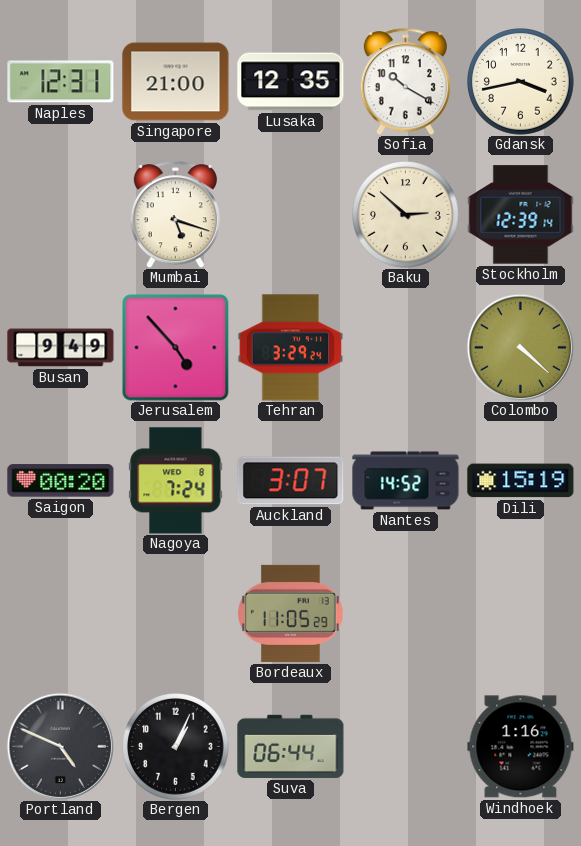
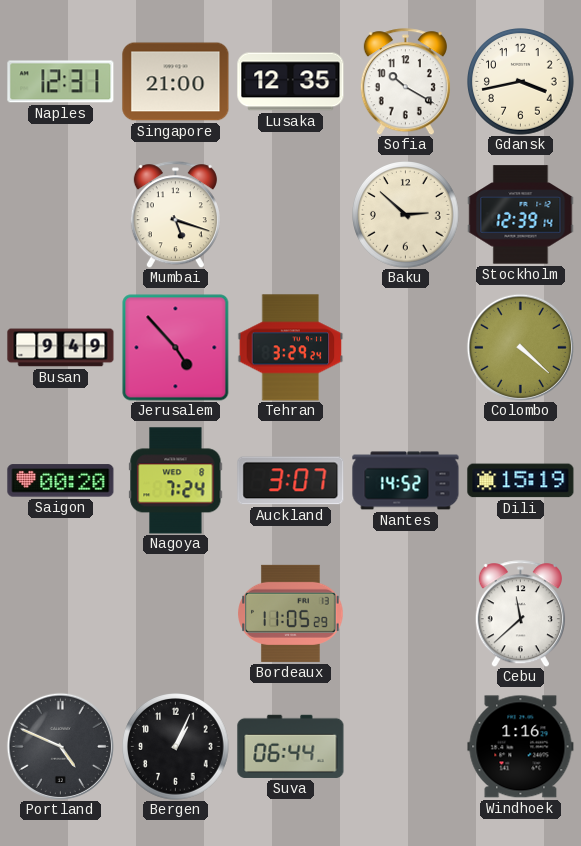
Cebu: none -> 11:38
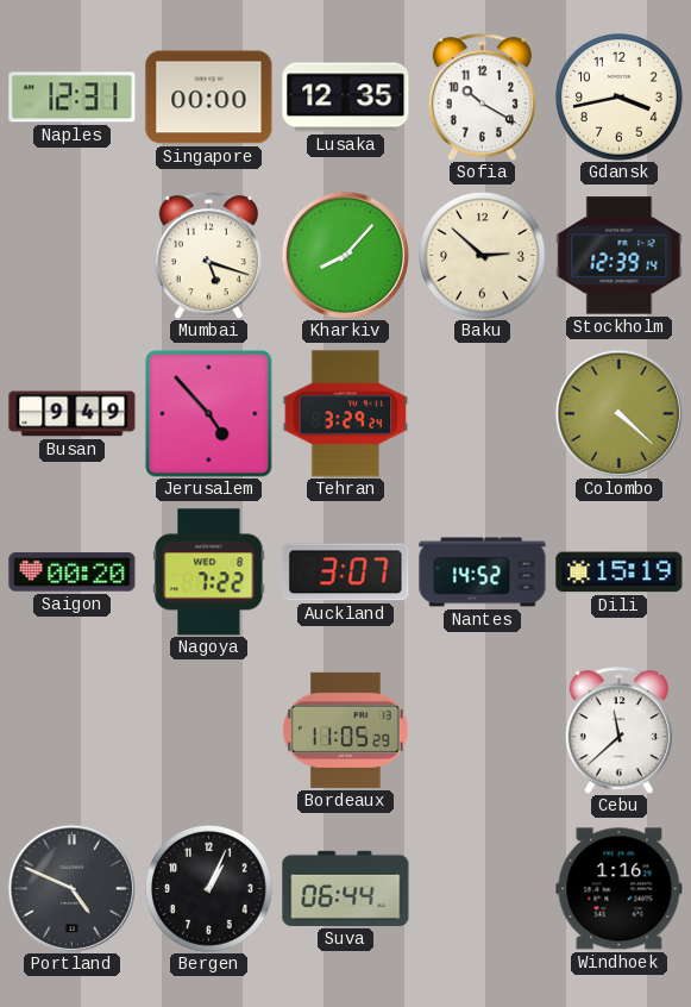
Singapore: 21:00 -> 00:00
Kharkiv: none -> 8:07
Nagoya: 7:24 -> 7:22
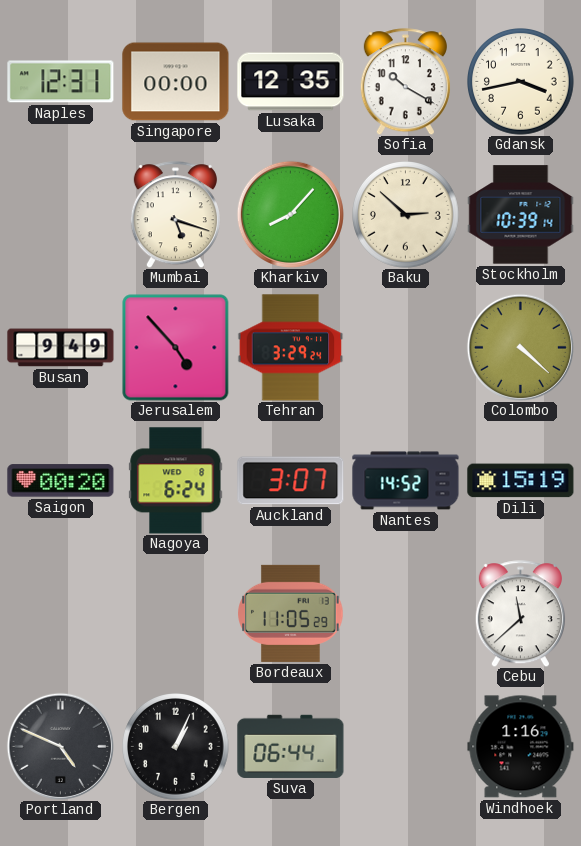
Stockholm: 12:39 -> 10:39
Nagoya: 7:22 -> 6:24
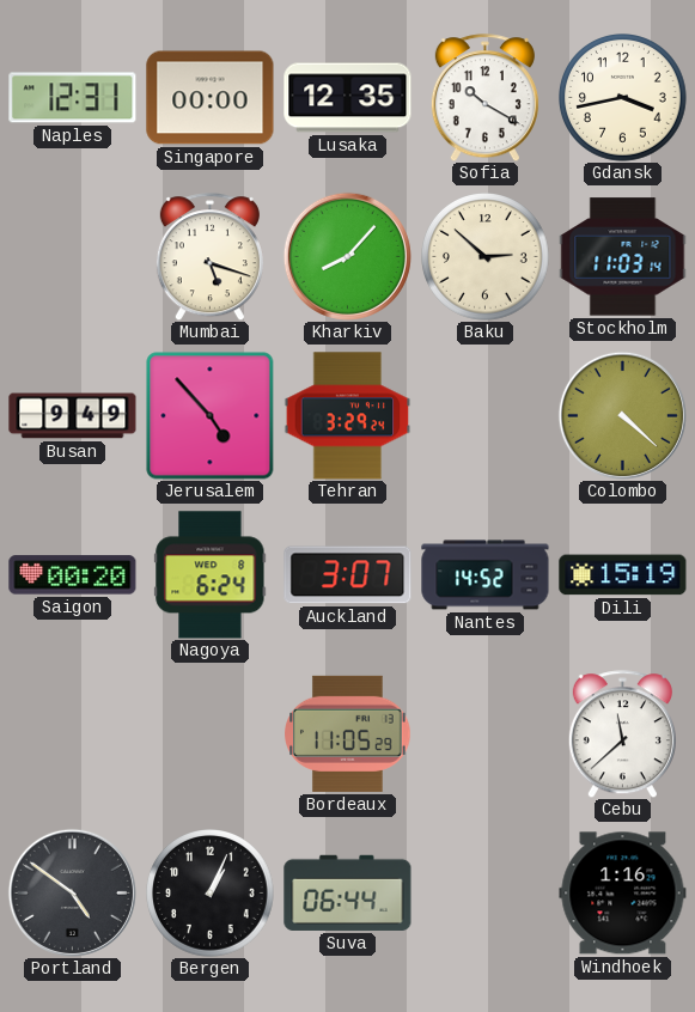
Stockholm: 10:39 -> 11:03
Portland: 4:49 -> 4:51
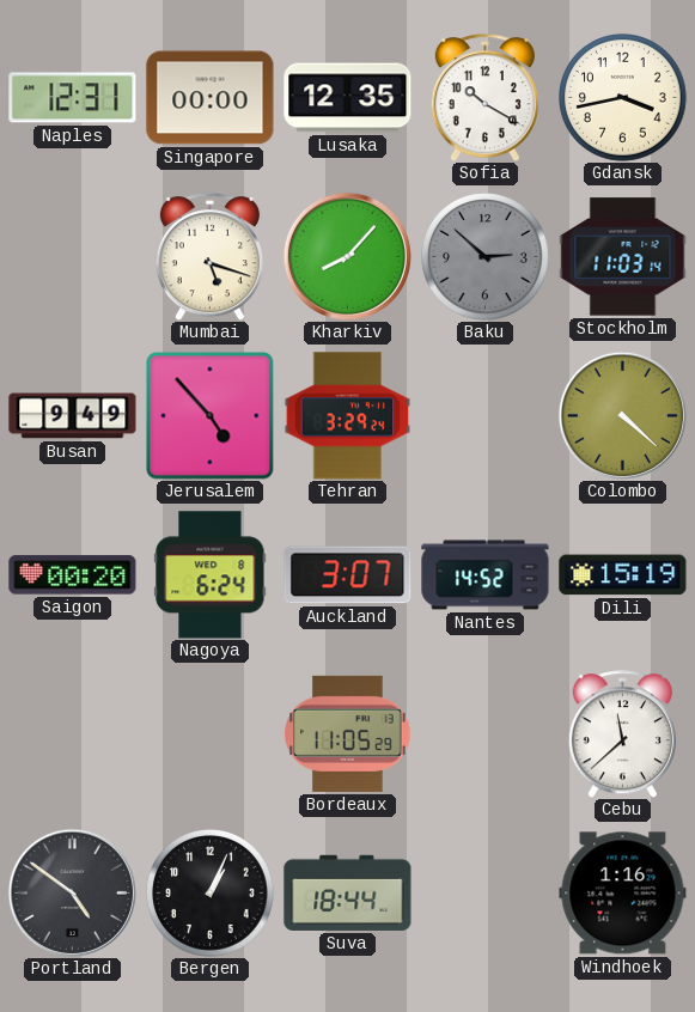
Baku dial: cream -> grey
Suva: 06:44 -> 18:44
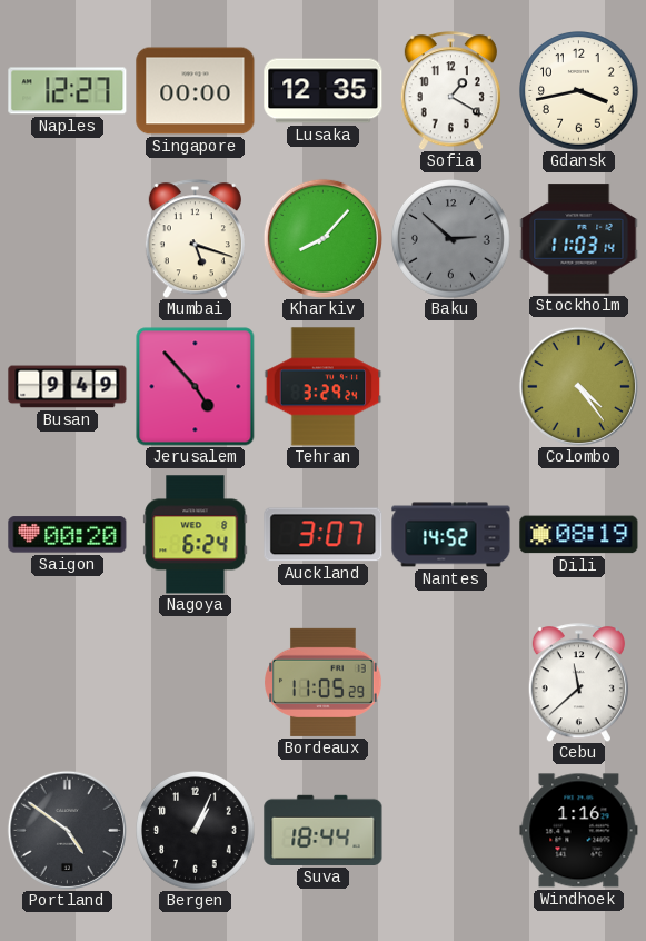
Naples: 12:31 -> 12:27
Sofia: 10:20 -> 1:20
Colombo: 4:22 -> 4:24
Dili: 15:19 -> 08:19
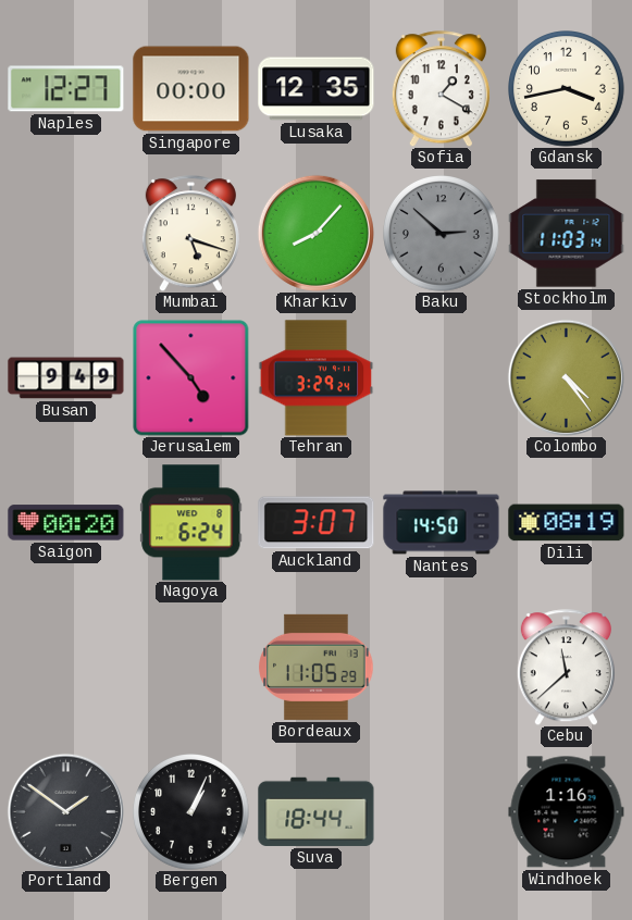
Nantes: 14:52 -> 14:50
Portland: 4:51 -> 1:51
